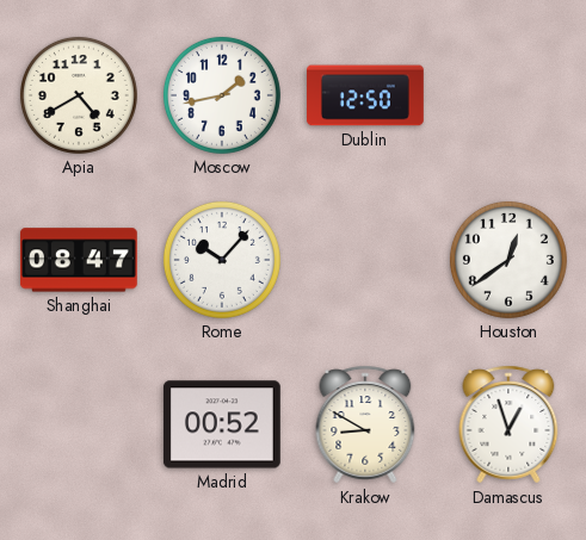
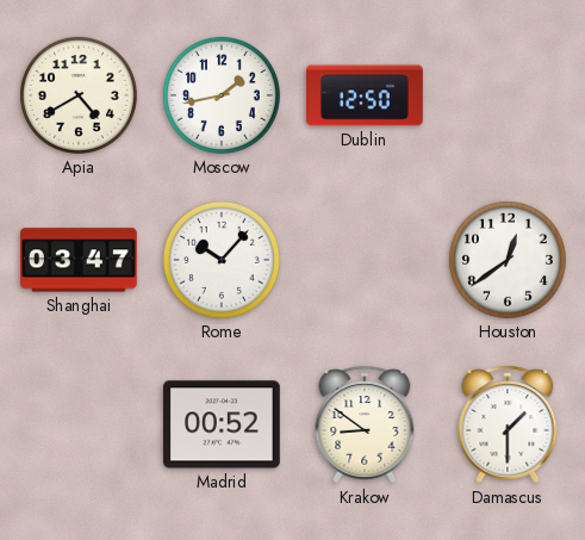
Shanghai: 08:47 -> 03:47
Krakow: 8:50 -> 8:51
Damascus: 12:57 -> 1:30
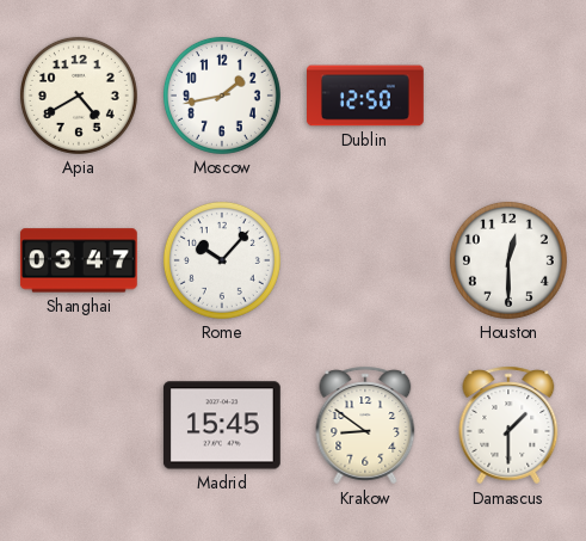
Houston: 12:39 -> 12:30
Madrid: 00:52 -> 15:45
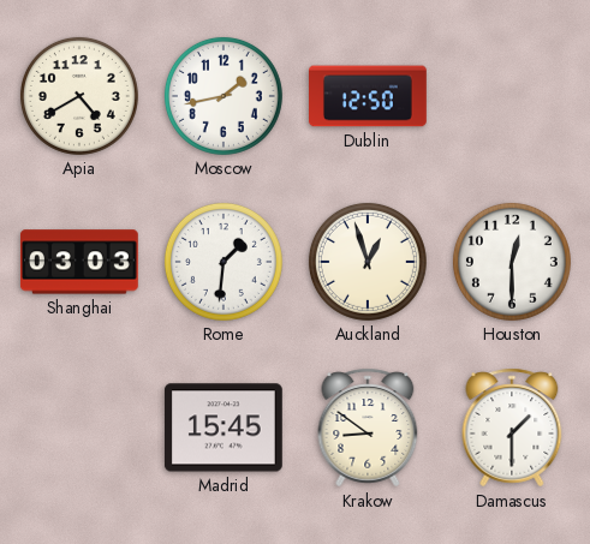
Shanghai: 03:47 -> 03:03
Rome: 10:07 -> 1:31
Auckland: none -> 12:57
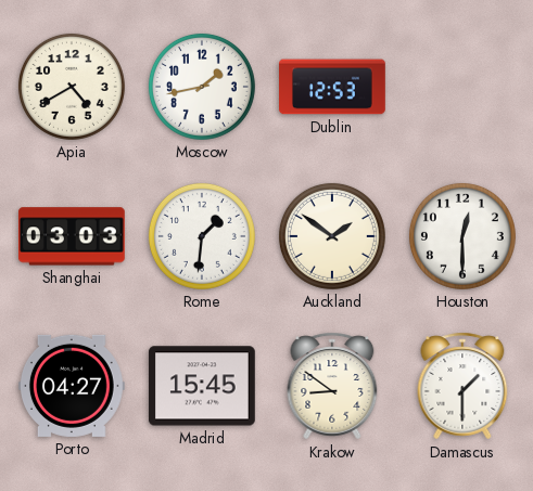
Dublin: 12:50 -> 12:53
Auckland: 12:57 -> 1:51
Porto: none -> 04:27
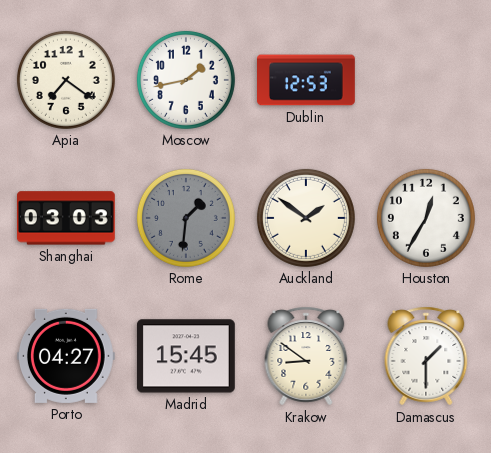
Apia: 4:40 -> 7:21
Rome dial: white -> grey
Houston: 12:30 -> 12:35
